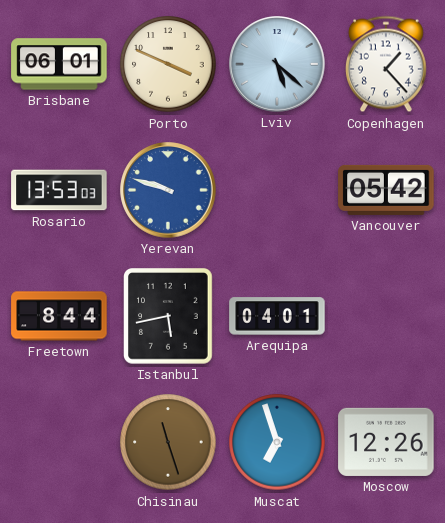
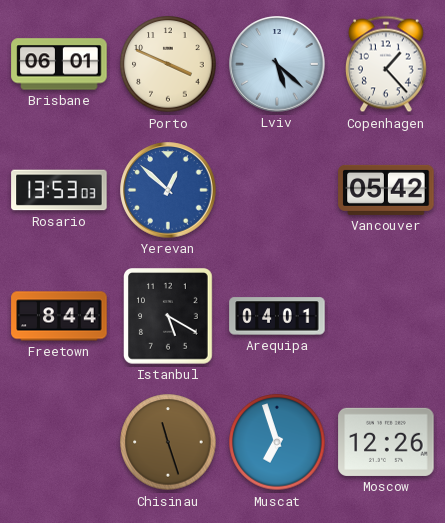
Yerevan: 9:48 -> 12:52
Istanbul: 5:43 -> 5:20
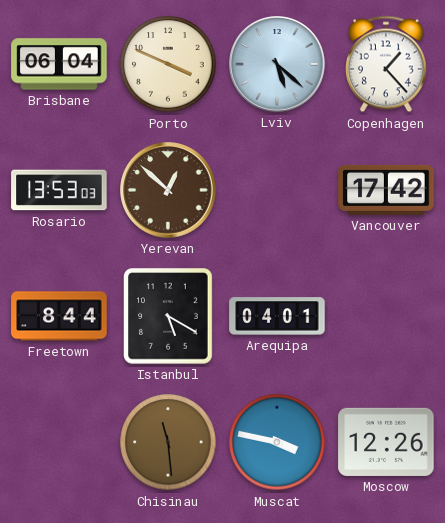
Brisbane: 06:01 -> 06:04
Yerevan dial: blue -> brown
Vancouver: 05:42 -> 17:42
Chisinau: 11:27 -> 11:29
Muscat: 6:57 -> 3:47
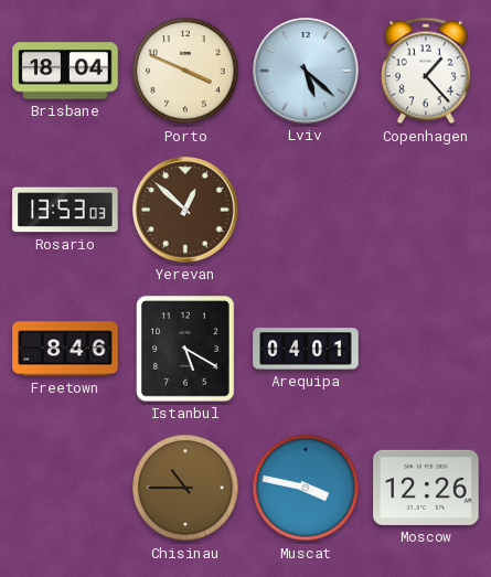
Brisbane: 06:04 -> 18:04
Vancouver: 17:42 -> none
Freetown: 8:44 -> 8:46
Chisinau: 11:29 -> 10:45
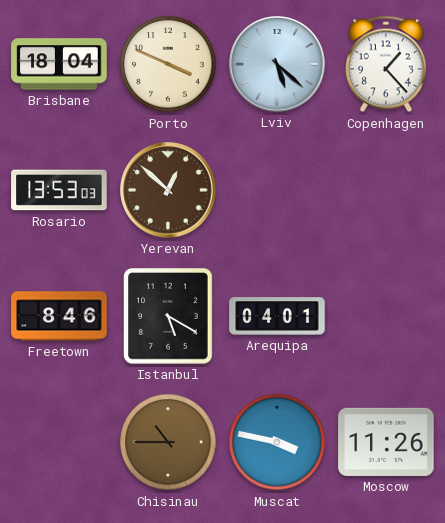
Moscow: 12:26 -> 11:26
